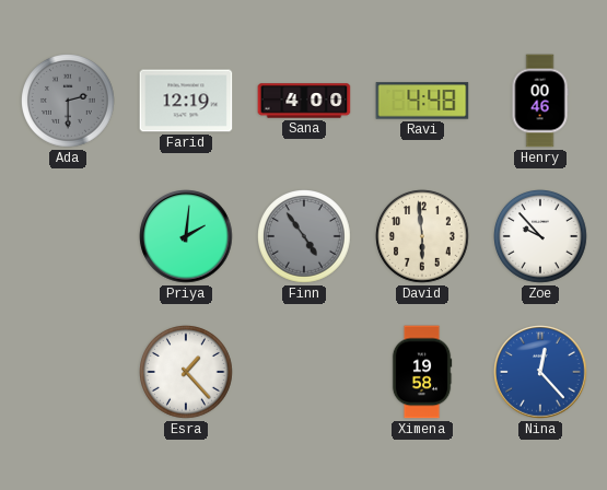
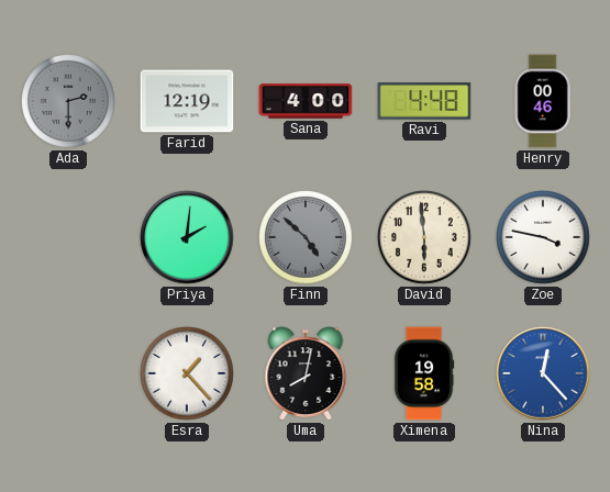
Finn: 4:54 -> 4:52
Zoe: 9:53 -> 3:47
Uma: none -> 8:02
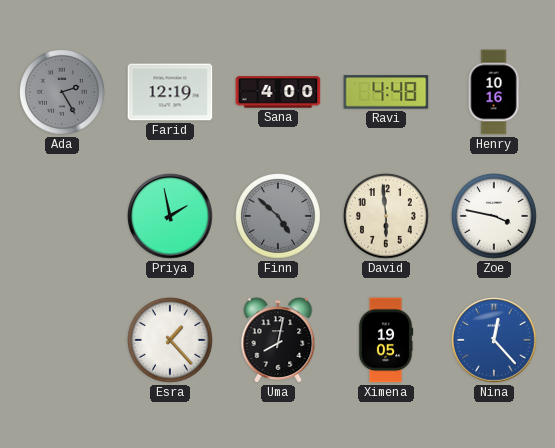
Ada: 2:30 -> 2:25
Henry: 00:46 -> 10:16
Priya: 2:01 -> 1:58
Ximena: 19:58 -> 19:05
